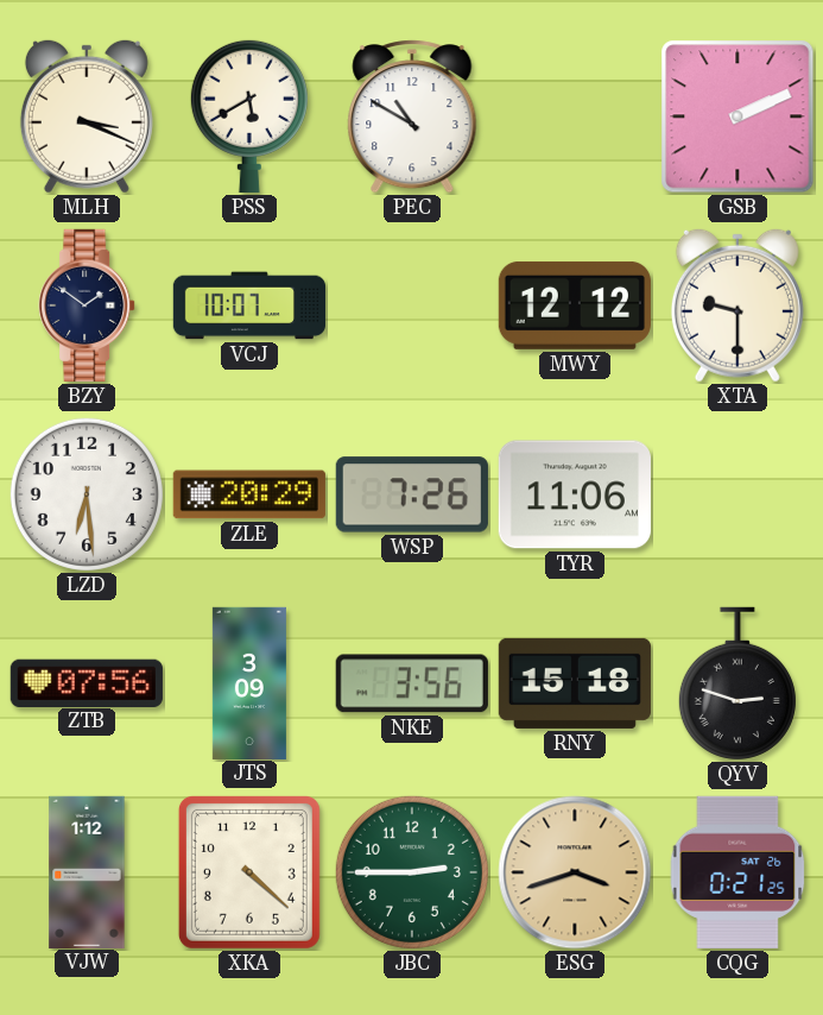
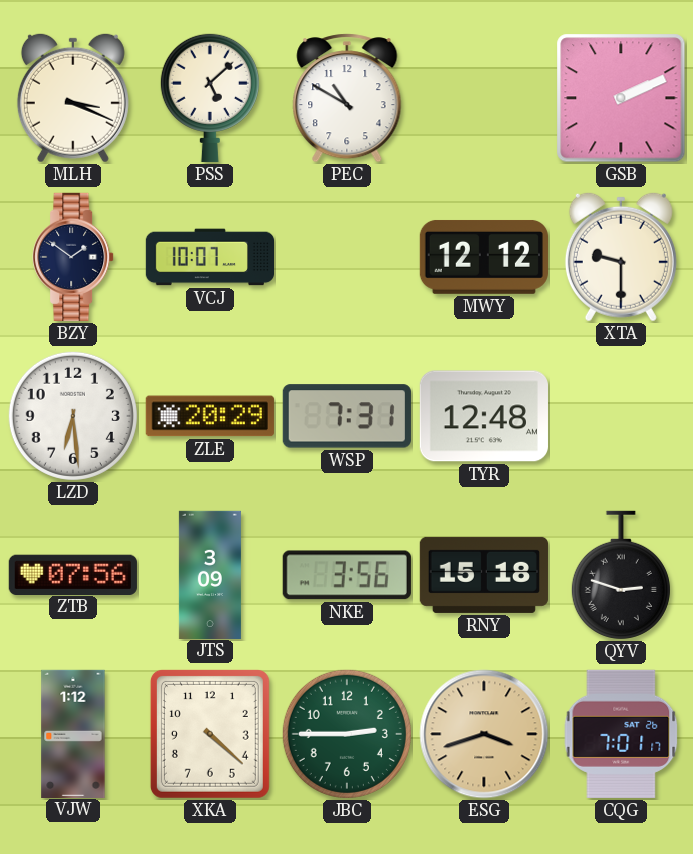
PSS: 5:40 -> 5:08
WSP: 7:26 -> 7:31
TYR: 11:06 -> 12:48
CQG: 0:21 -> 7:01
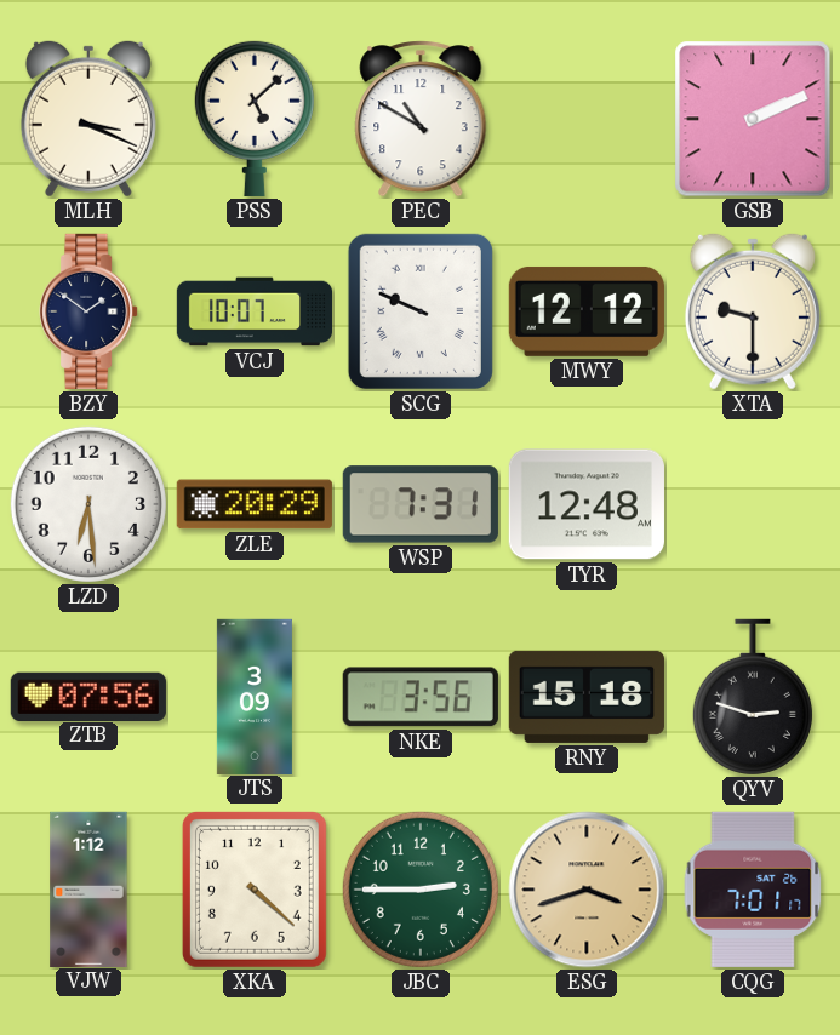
SCG: none -> 9:49
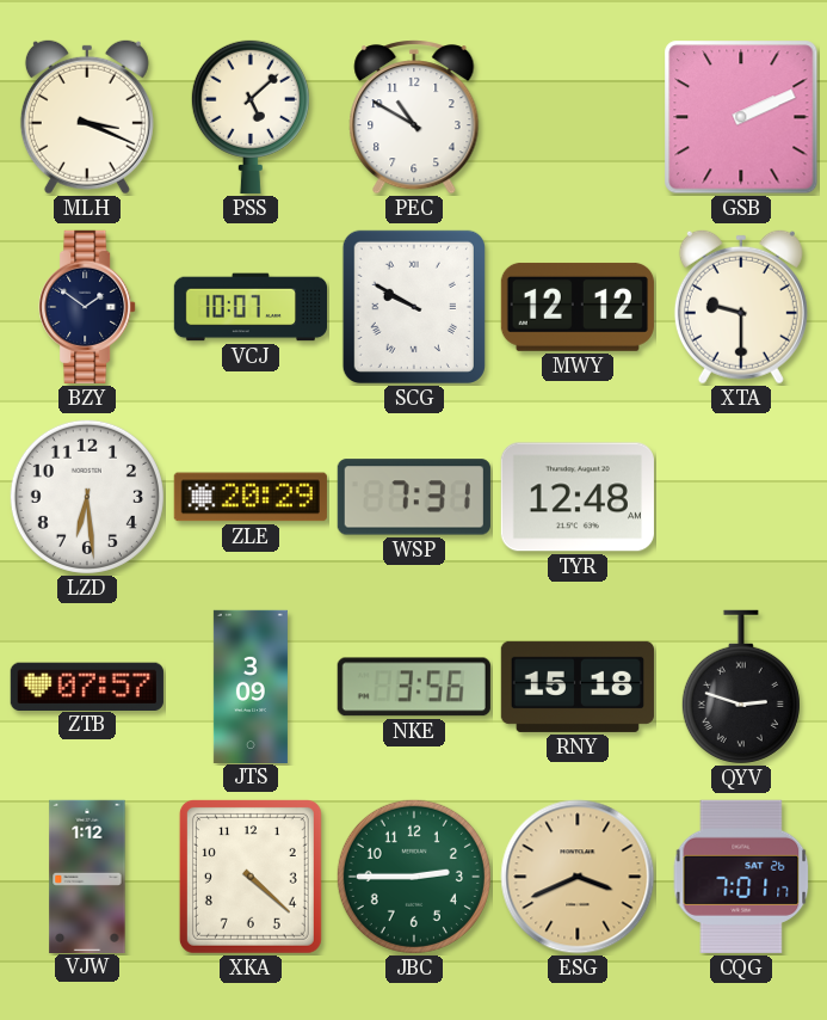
SCG: 9:49 -> 9:50
ZTB: 07:56 -> 07:57
ESG: 3:42 -> 3:41
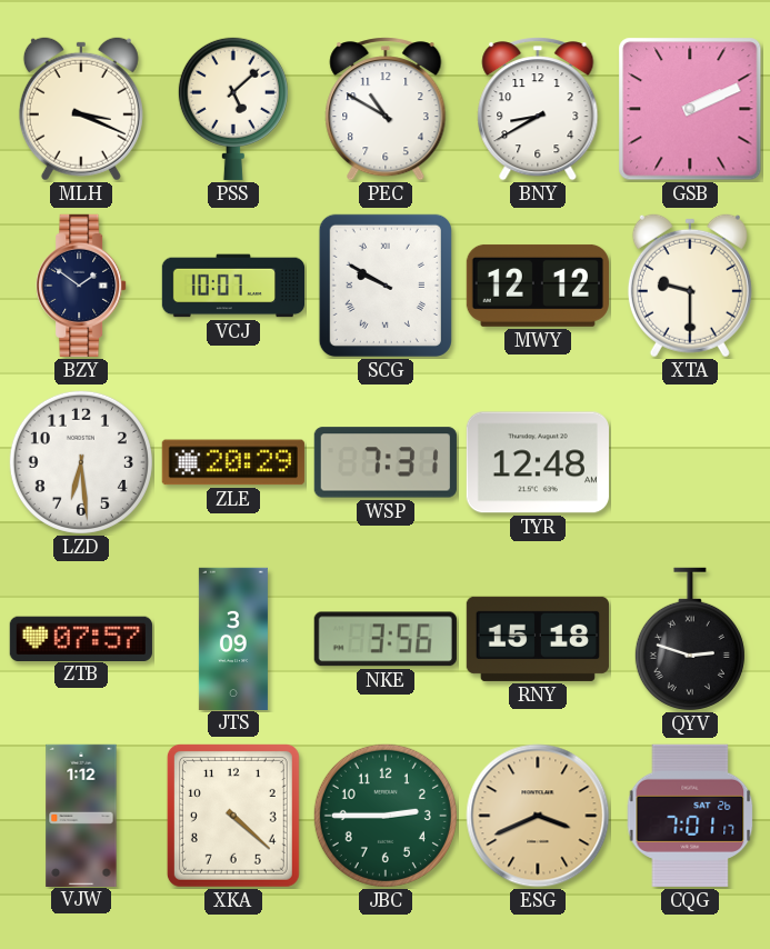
BNY: none -> 8:40
